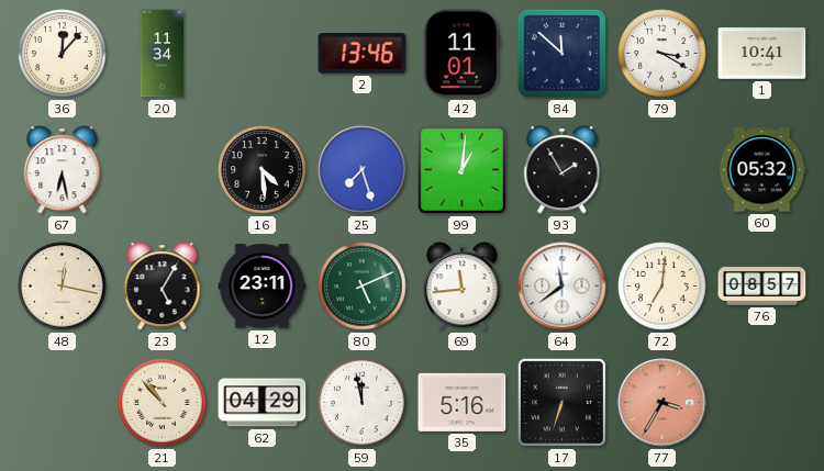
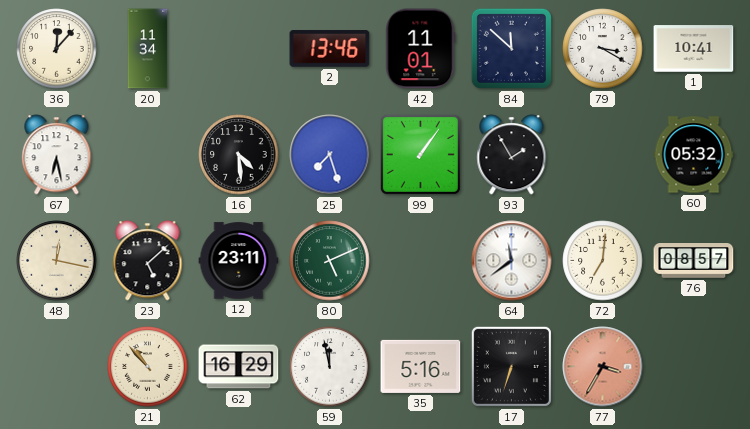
99: 1:01 -> 1:06
23: 5:05 -> 5:08
69: 11:44 -> none
62: 04:29 -> 16:29
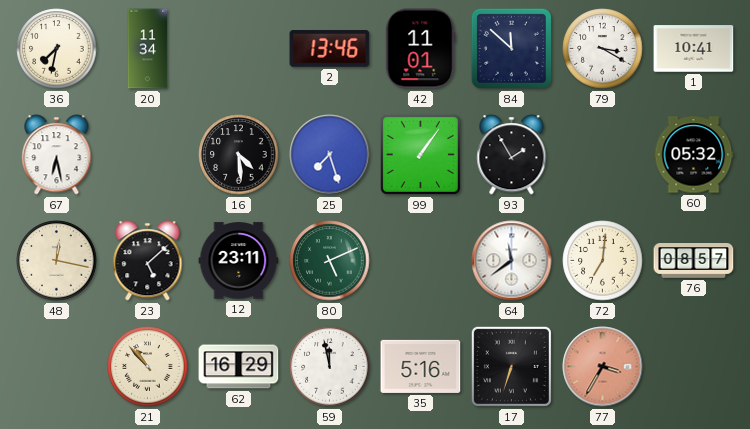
36: 12:07 -> 7:32
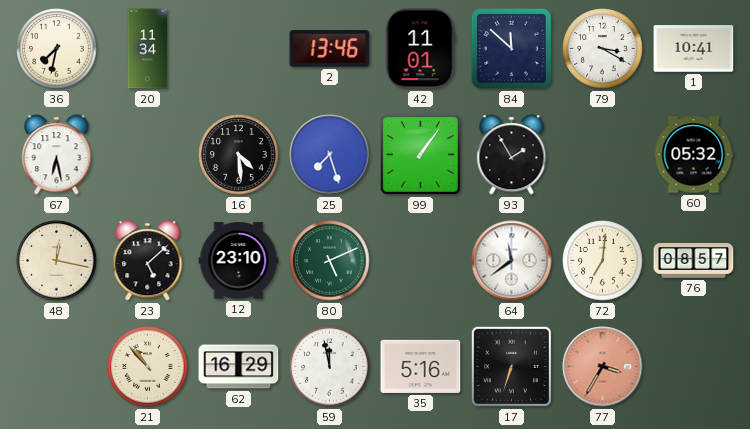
12: 23:11 -> 23:10
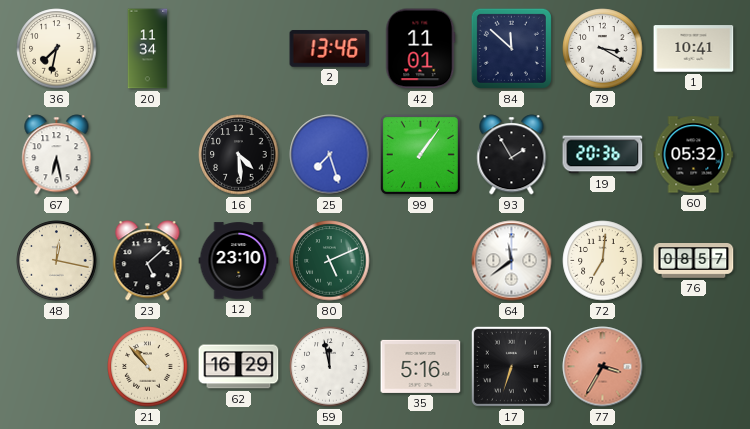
19: none -> 20:36
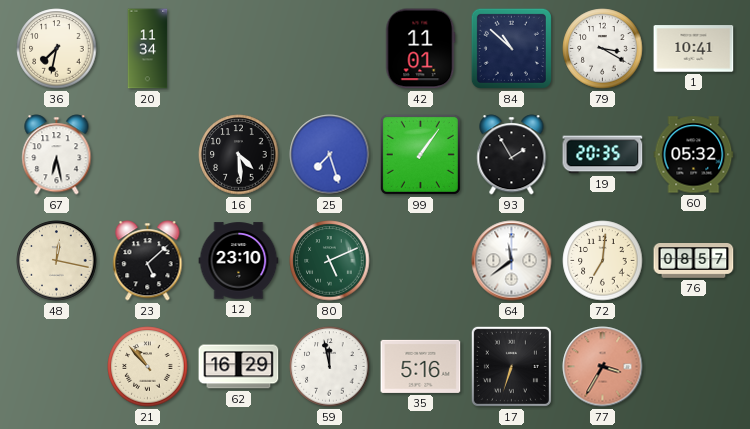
2: 13:46 -> none
84: 11:52 -> 10:52
19: 20:36 -> 20:35
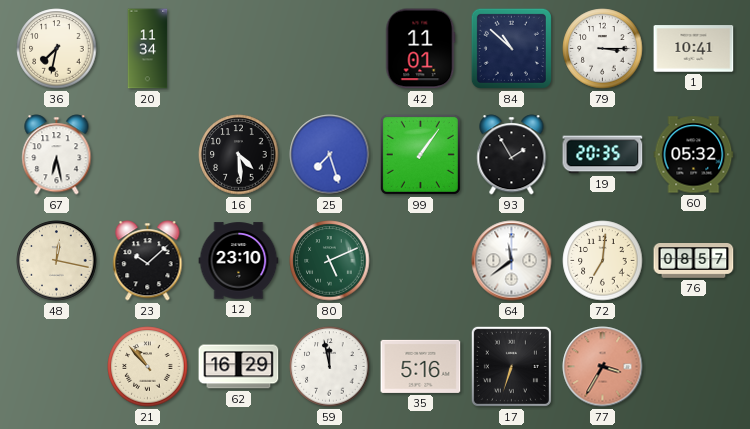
79: 3:20 -> 3:15
23: 5:08 -> 10:08
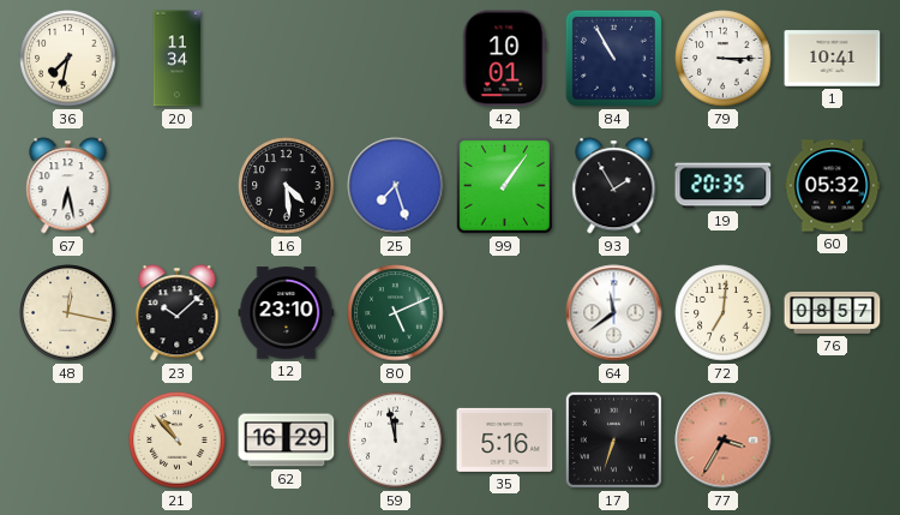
42: 11:01 -> 10:01
84: 10:52 -> 10:55
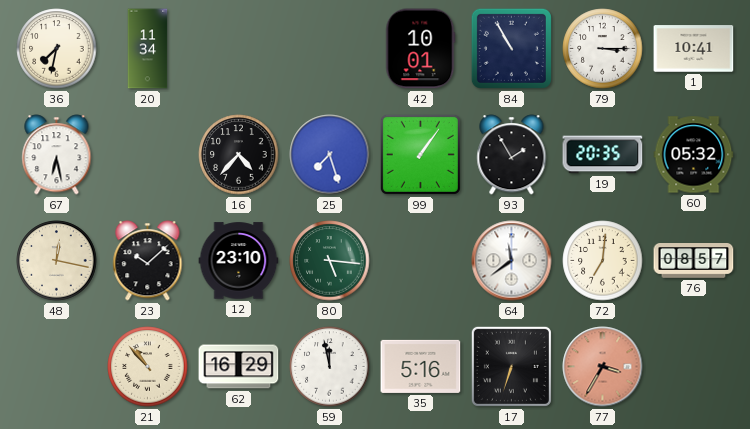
16: 4:29 -> 4:37
80: 5:11 -> 5:16
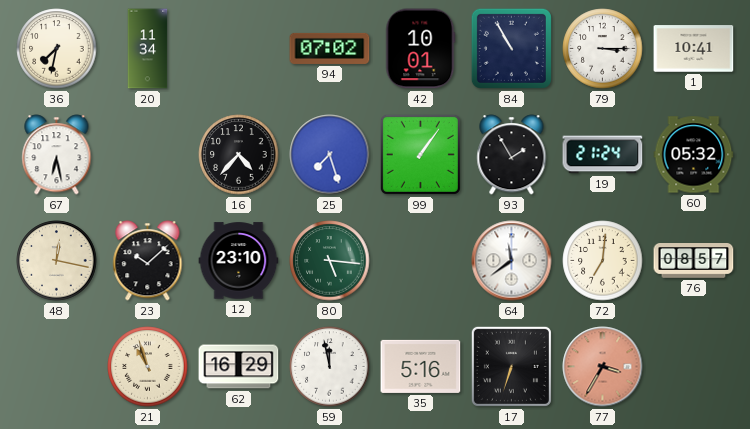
94: none -> 07:02
19: 20:35 -> 21:24
21: 10:53 -> 10:57
